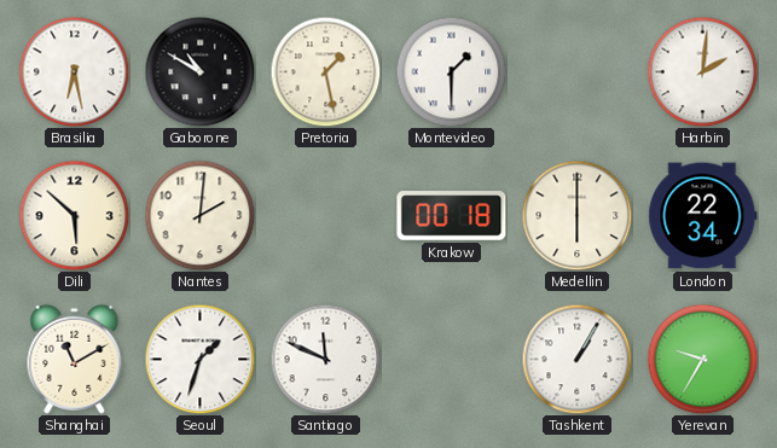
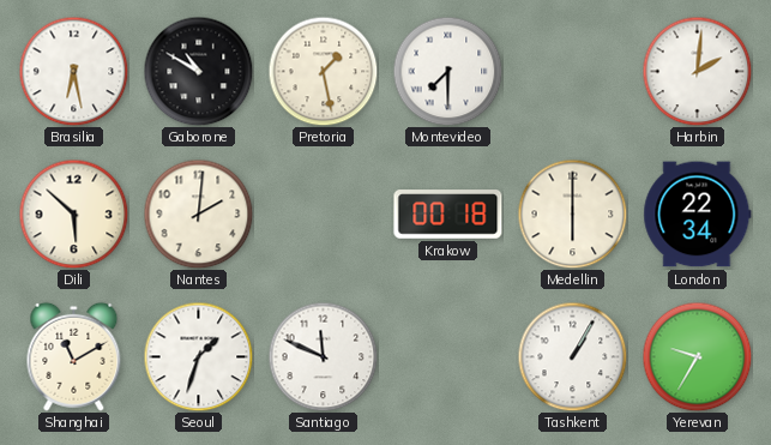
Montevideo: 1:30 -> 7:30
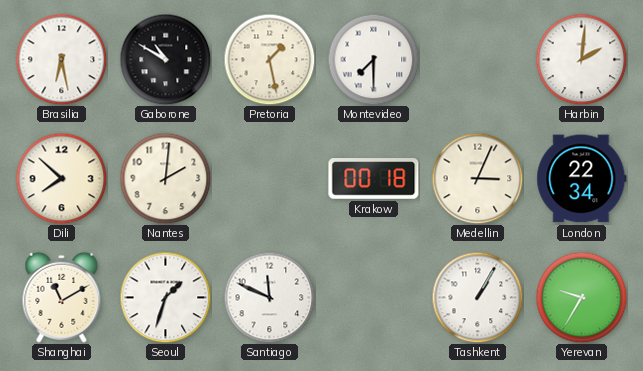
Dili: 5:52 -> 7:52
Medellin: 6:00 -> 3:04
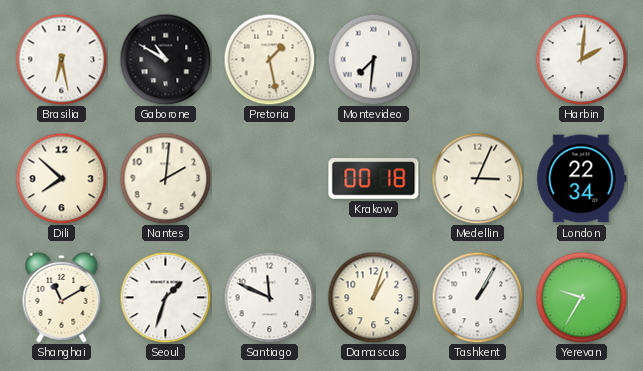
Montevideo: 7:30 -> 7:31
Damascus: none -> 1:03
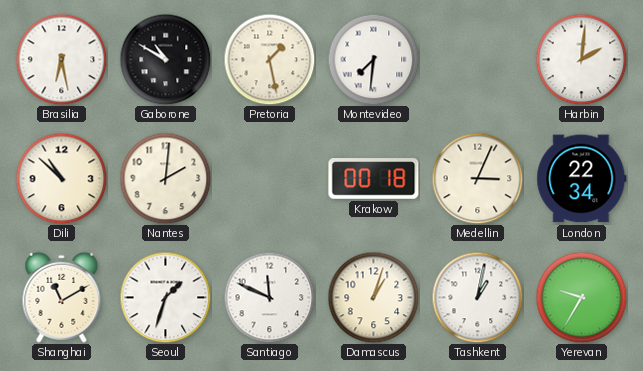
Dili: 7:52 -> 10:52
Tashkent: 1:05 -> 1:02
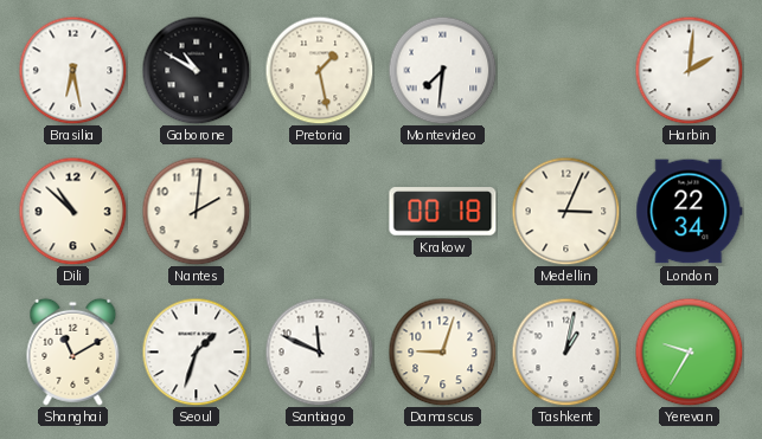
Damascus: 1:03 -> 9:03
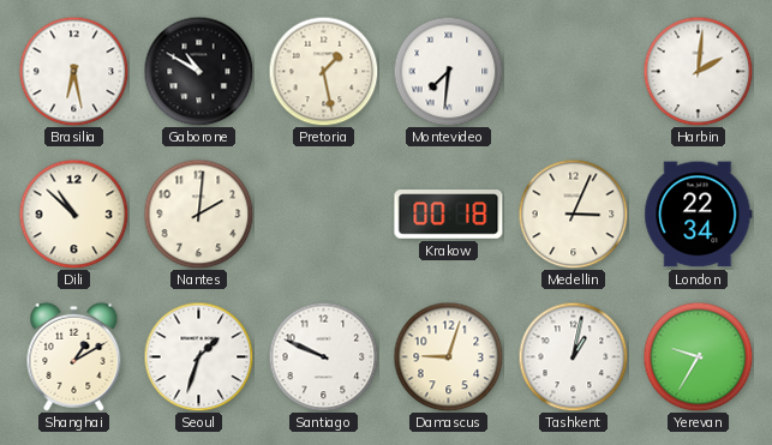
Shanghai: 11:10 -> 1:10
Santiago: 11:49 -> 9:49
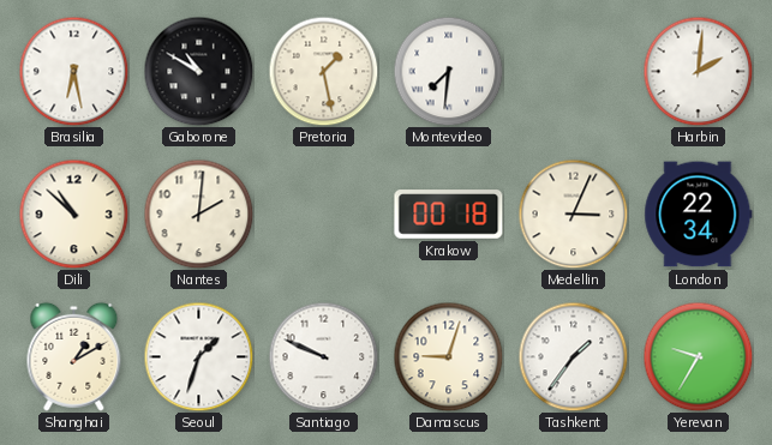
Tashkent: 1:02 -> 1:36
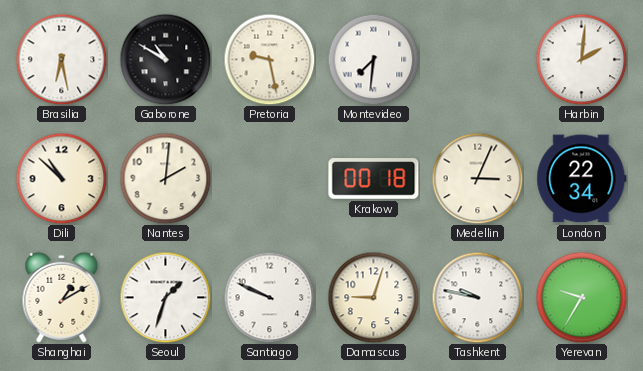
Pretoria: 1:28 -> 9:28
Tashkent: 1:36 -> 9:47
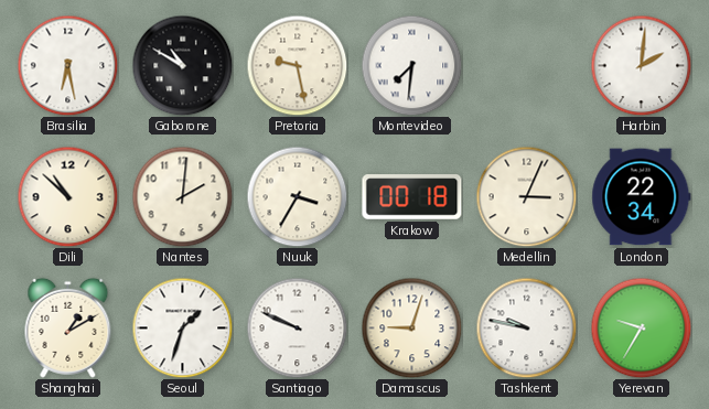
Nuuk: none -> 3:35
